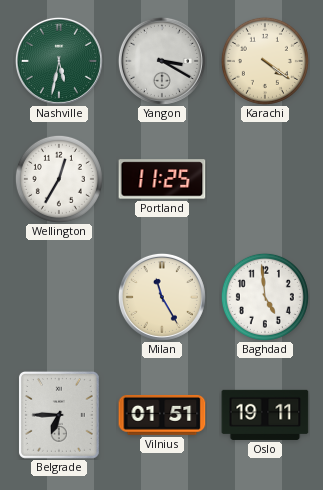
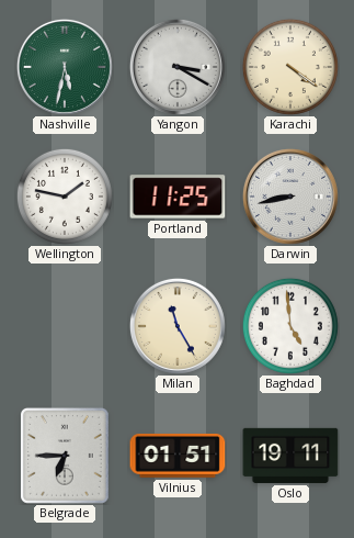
Wellington: 12:35 -> 1:47
Darwin: none -> 8:43
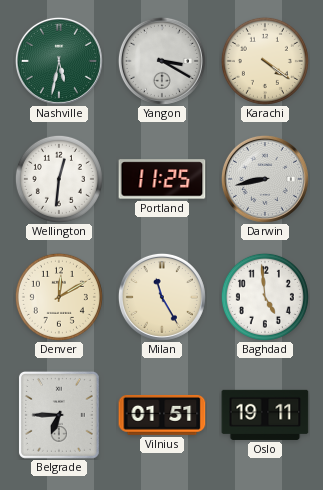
Wellington: 1:47 -> 12:31
Denver: none -> 12:10
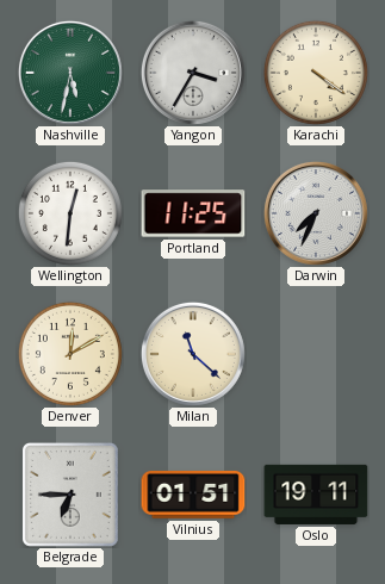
Yangon: 3:20 -> 3:35
Darwin: 8:43 -> 7:34
Milan: 11:25 -> 11:22
Baghdad: 4:59 -> none
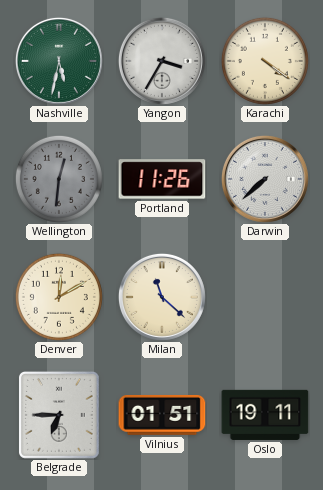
Wellington dial: white -> grey
Portland: 11:25 -> 11:26
Darwin: 7:34 -> 7:38
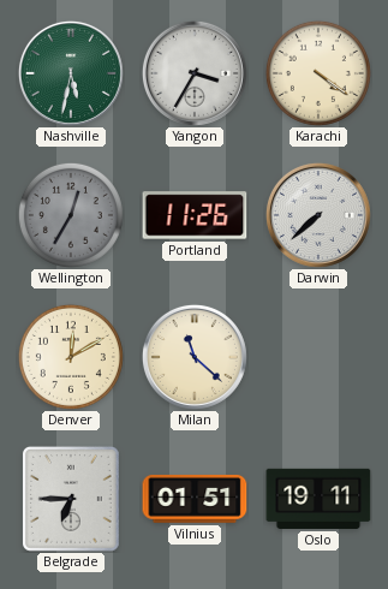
Wellington: 12:31 -> 12:35
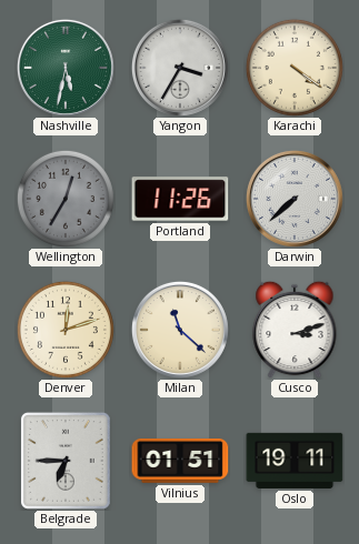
Denver: 12:10 -> 12:12
Cusco: none -> 3:12
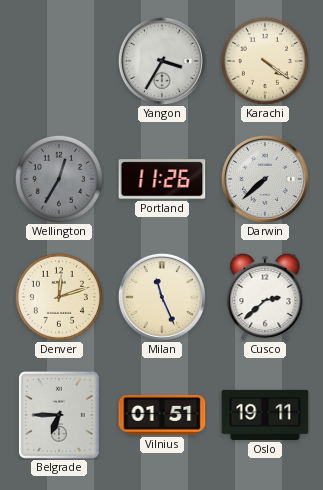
Nashville: 5:32 -> none
Milan: 11:22 -> 11:26
Cusco: 3:12 -> 2:38
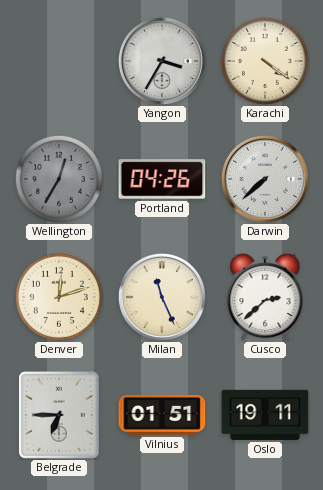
Portland: 11:26 -> 04:26
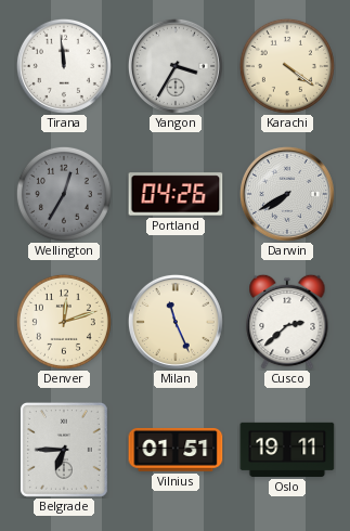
Tirana: none -> 11:59
Darwin: 7:38 -> 7:40
